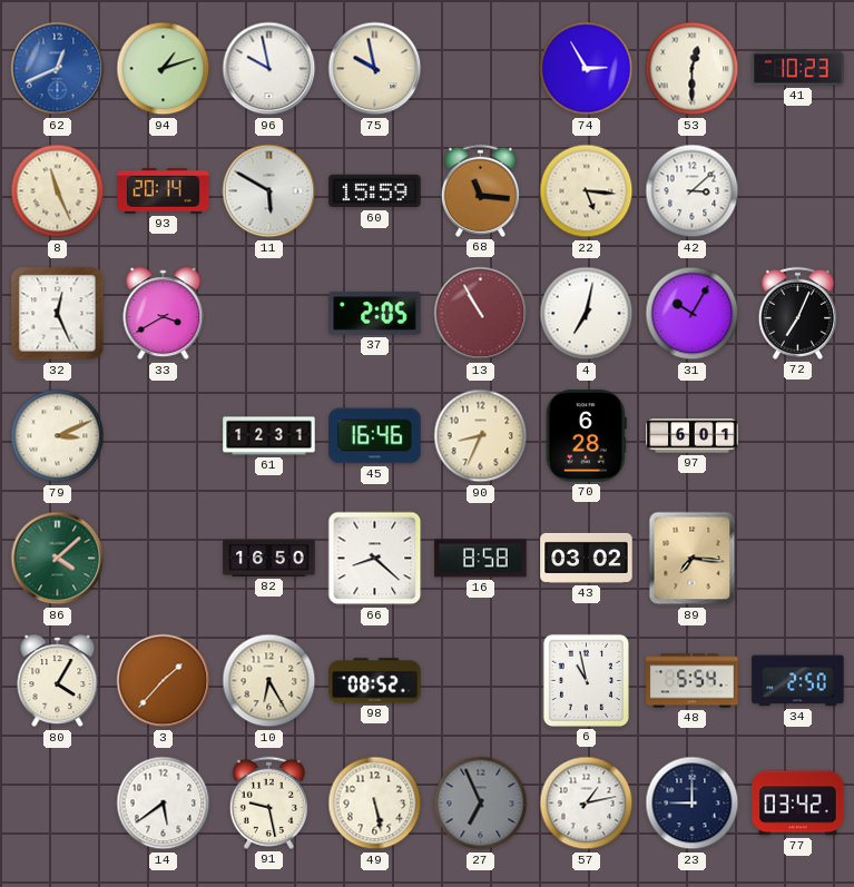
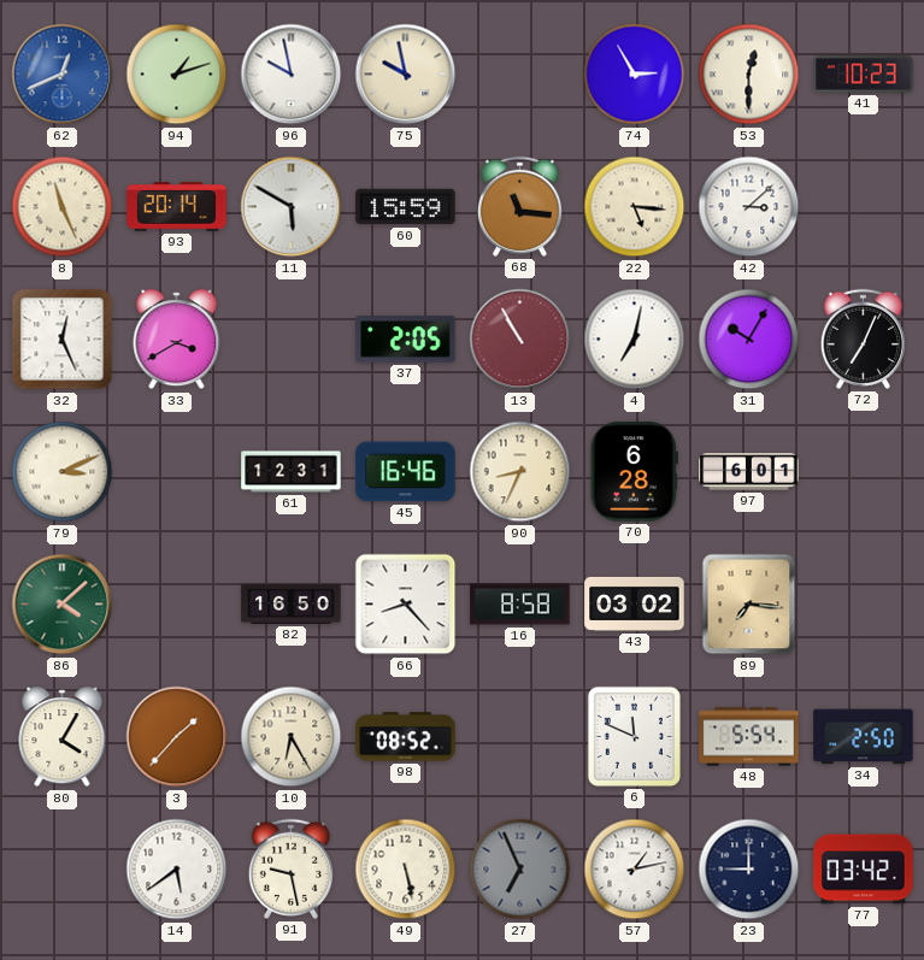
66: 8:22 -> 8:23
6: 10:58 -> 11:49
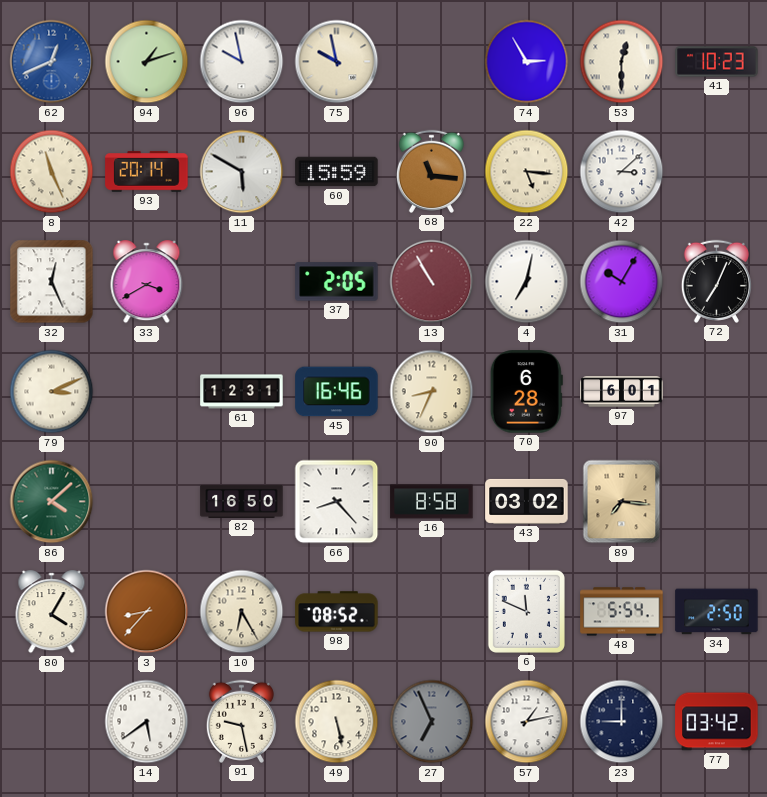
3: 1:37 -> 8:37
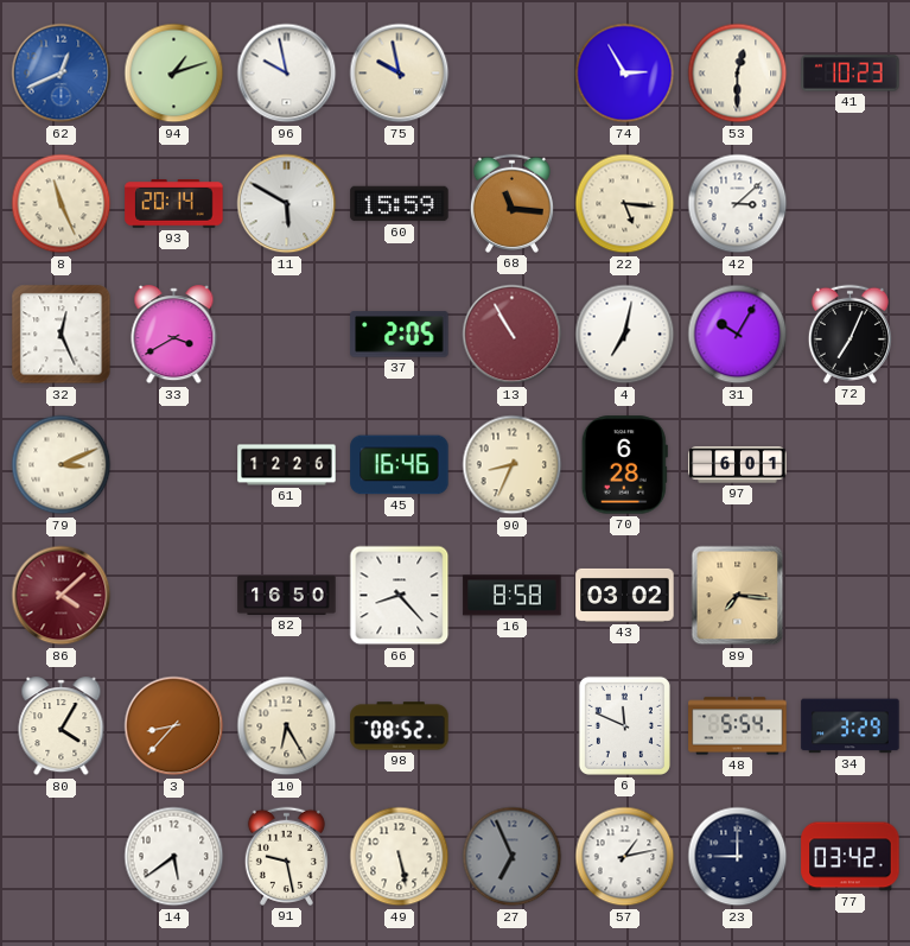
61: 12:31 -> 12:26
86 dial: green -> burgundy
34: 2:50 -> 3:29
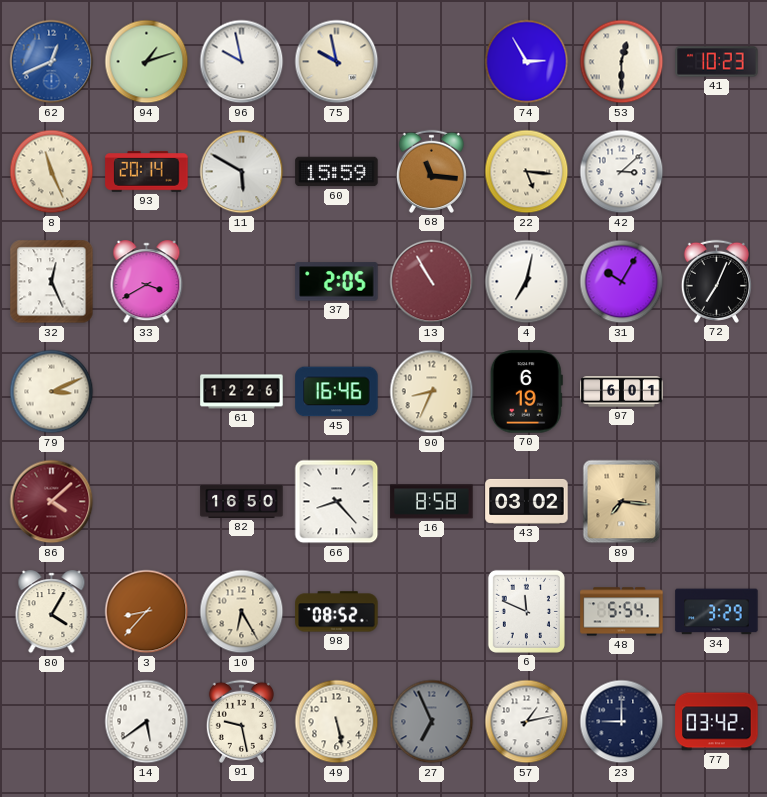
70: 6:28 -> 6:19
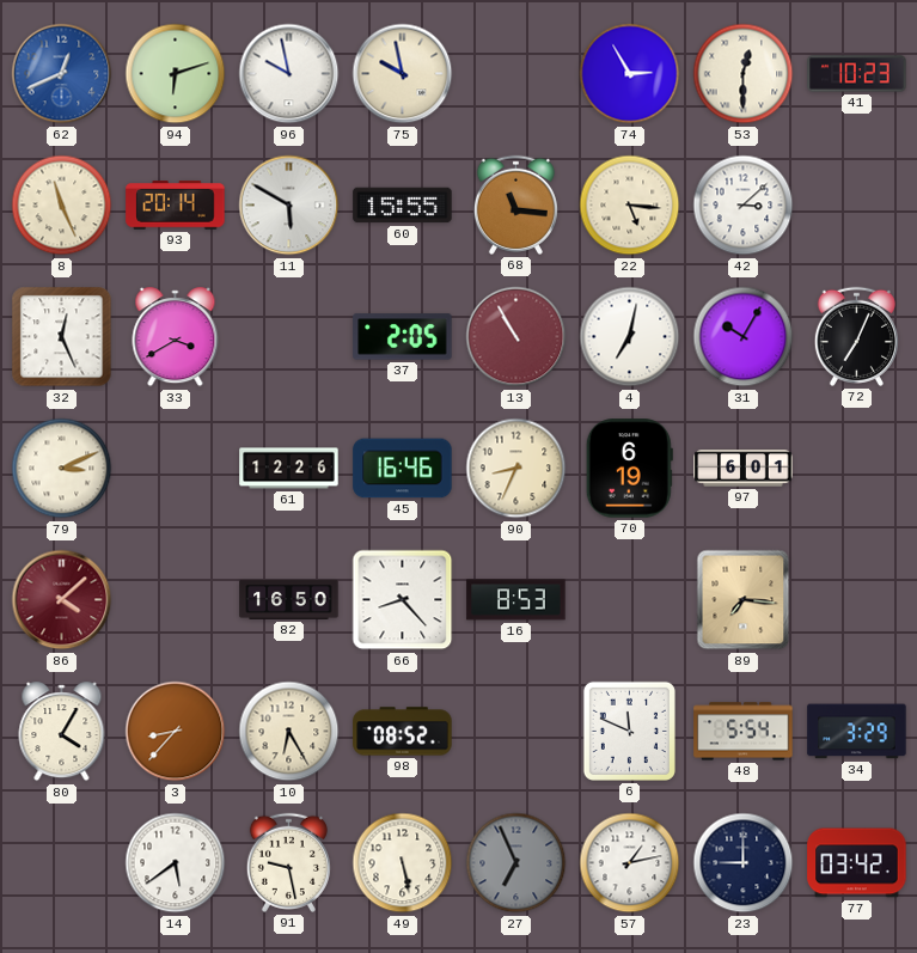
94: 1:12 -> 6:12
60: 15:59 -> 15:55
16: 8:58 -> 8:53
43: 03:02 -> none
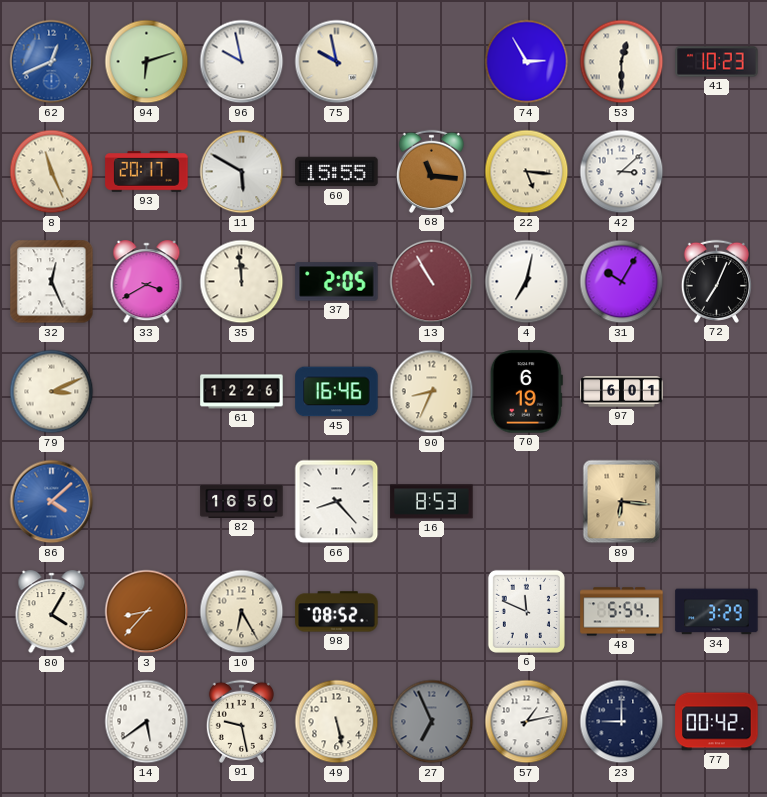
93: 20:14 -> 20:17
35: none -> 11:59
86 dial: burgundy -> blue
89: 7:16 -> 6:16
77: 03:42 -> 00:42
